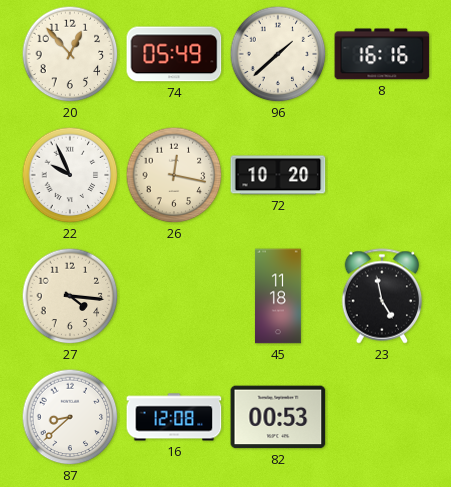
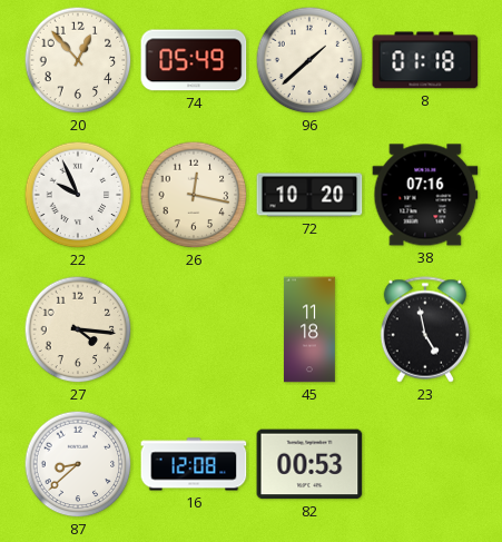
8: 16:16 -> 01:18
38: none -> 07:16
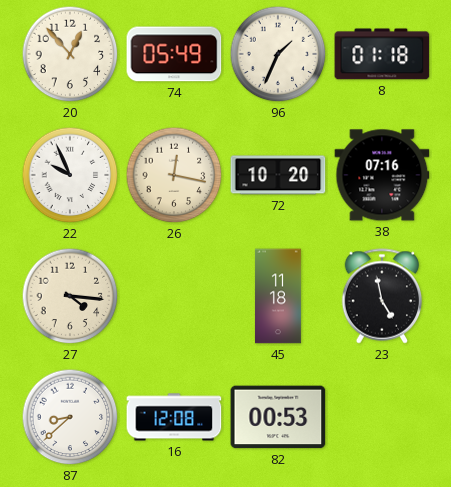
96: 1:38 -> 1:34
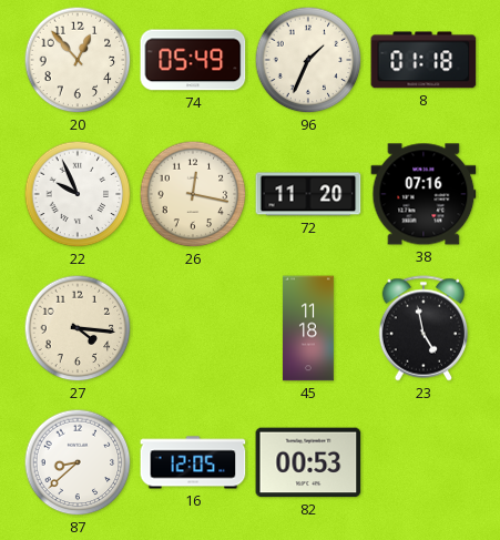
72: 10:20 -> 11:20
16: 12:08 -> 12:05
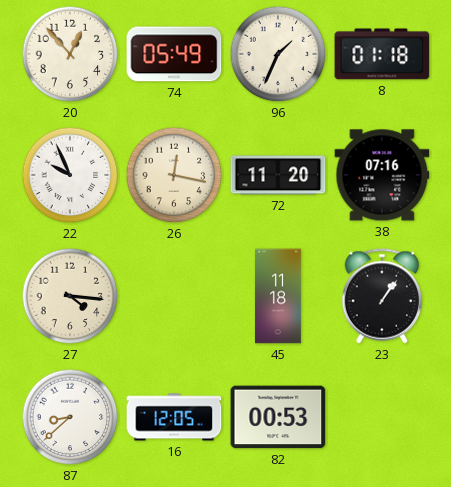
23: 4:58 -> 1:06
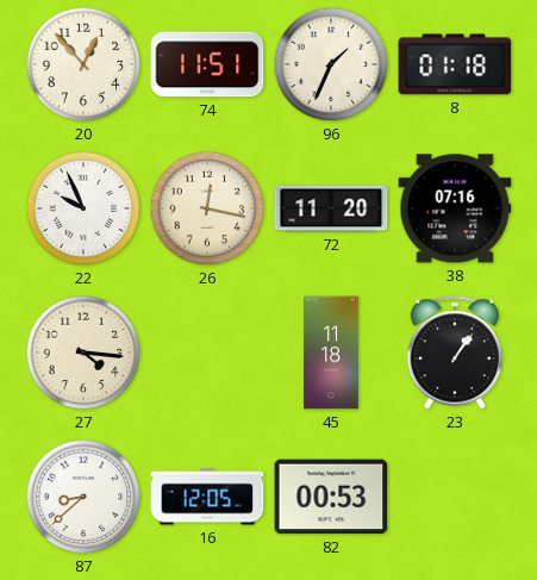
74: 05:49 -> 11:51
